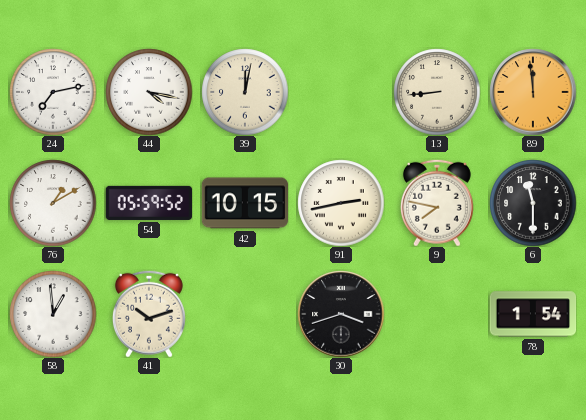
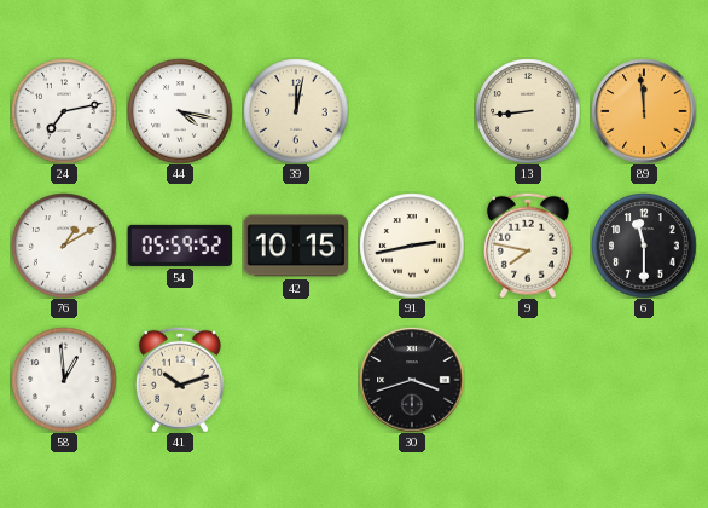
78: 1:54 -> none
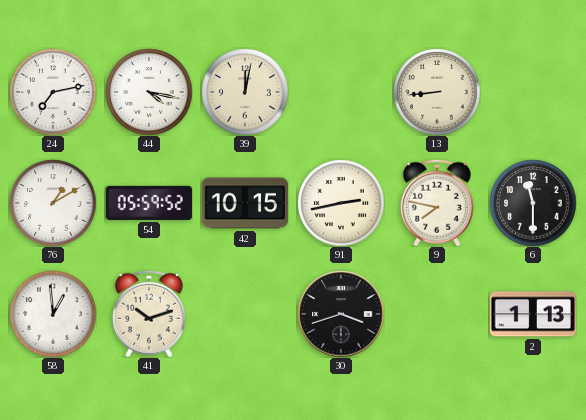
89: 11:59 -> none
2: none -> 1:13
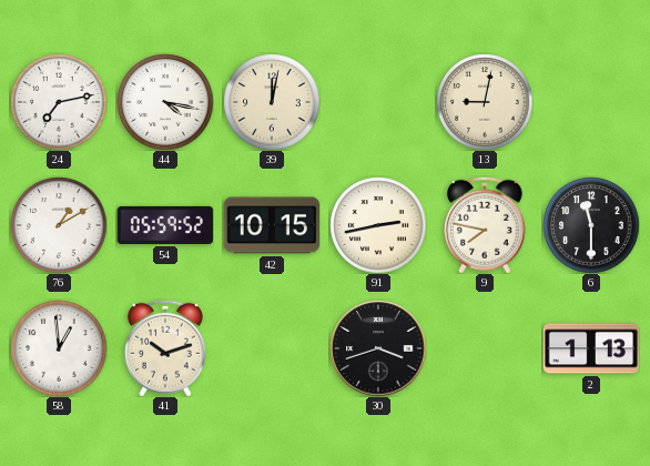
13: 8:44 -> 9:02
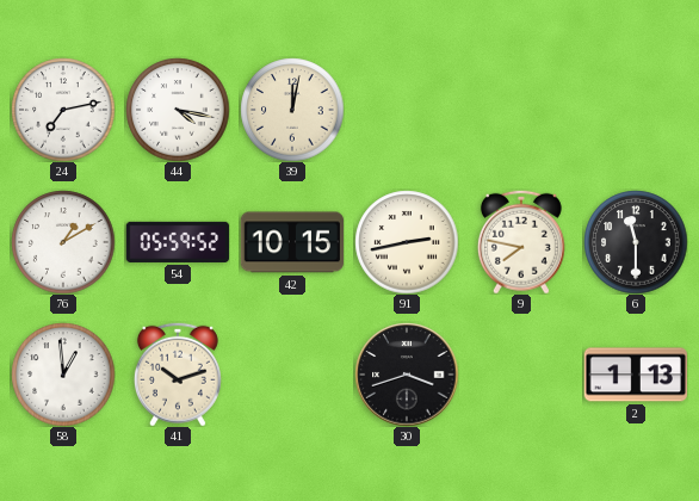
13: 9:02 -> none
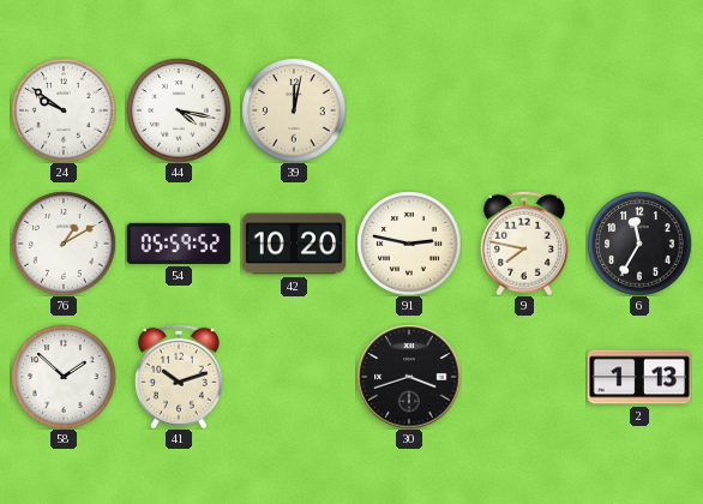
24: 7:13 -> 9:51
42: 10:15 -> 10:20
91: 2:43 -> 2:47
6: 11:30 -> 11:35
58: 12:59 -> 1:52
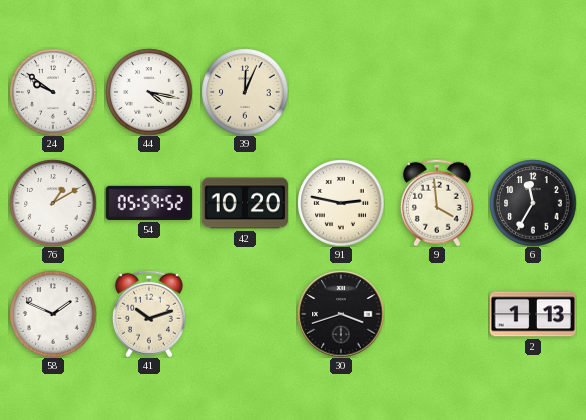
39: 12:02 -> 12:04
9: 7:47 -> 3:59
58: 1:52 -> 1:49
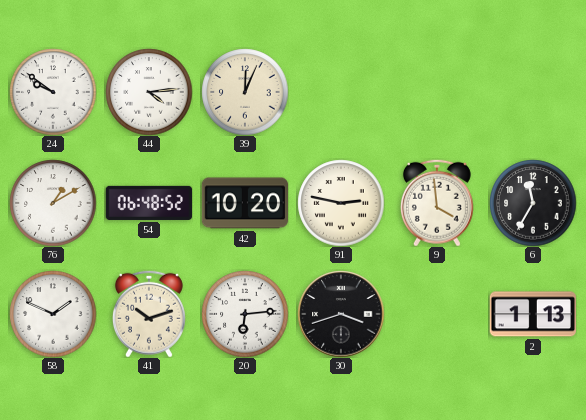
44: 4:17 -> 4:14
54: 05:59 -> 06:48
20: none -> 6:14
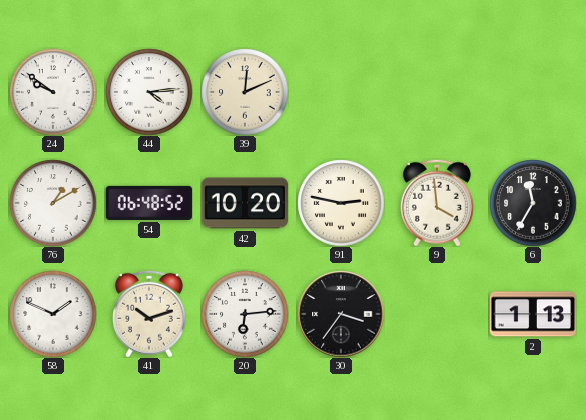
39: 12:04 -> 12:11
30: 3:42 -> 3:36
